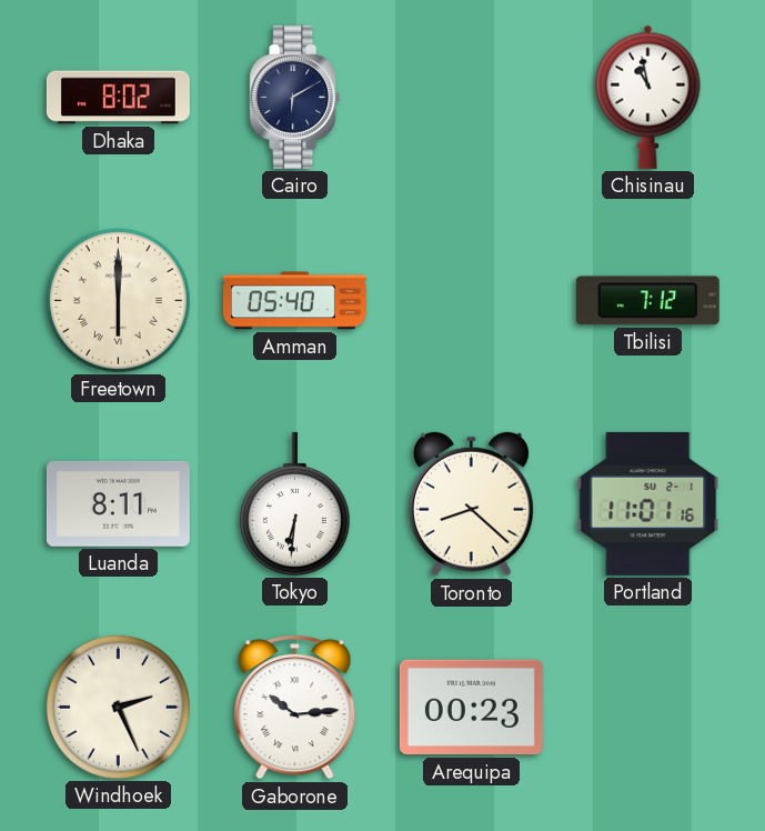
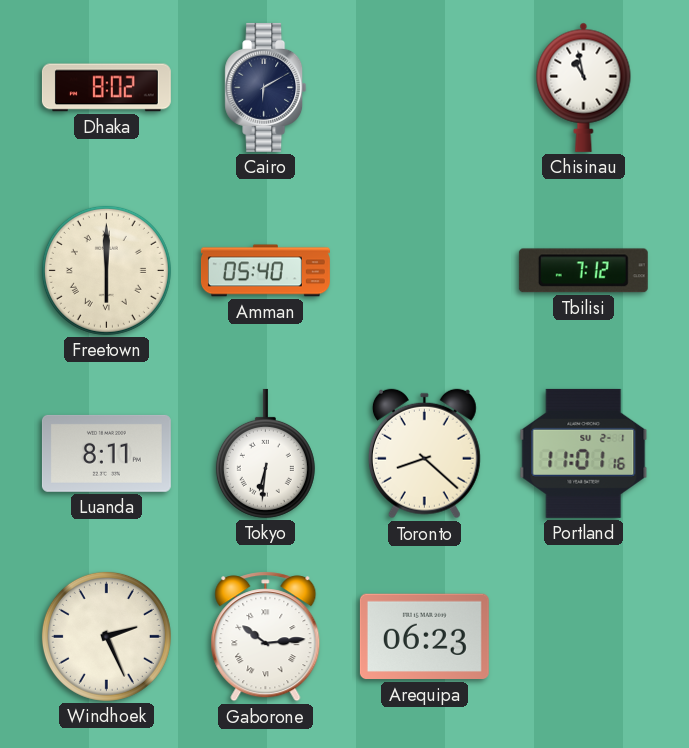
Arequipa: 00:23 -> 06:23
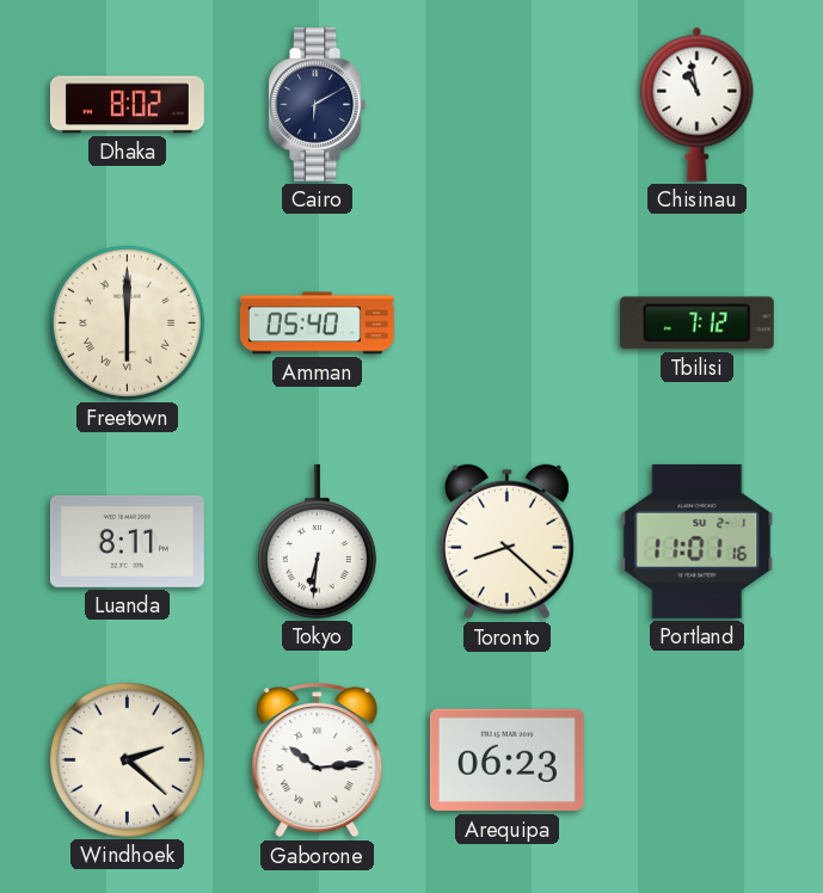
Windhoek: 2:26 -> 2:22
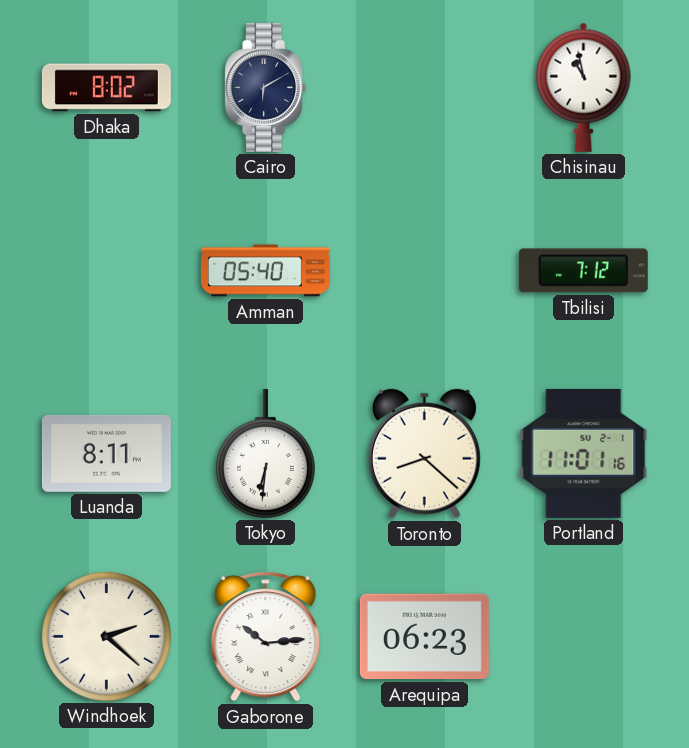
Freetown: 6:00 -> none
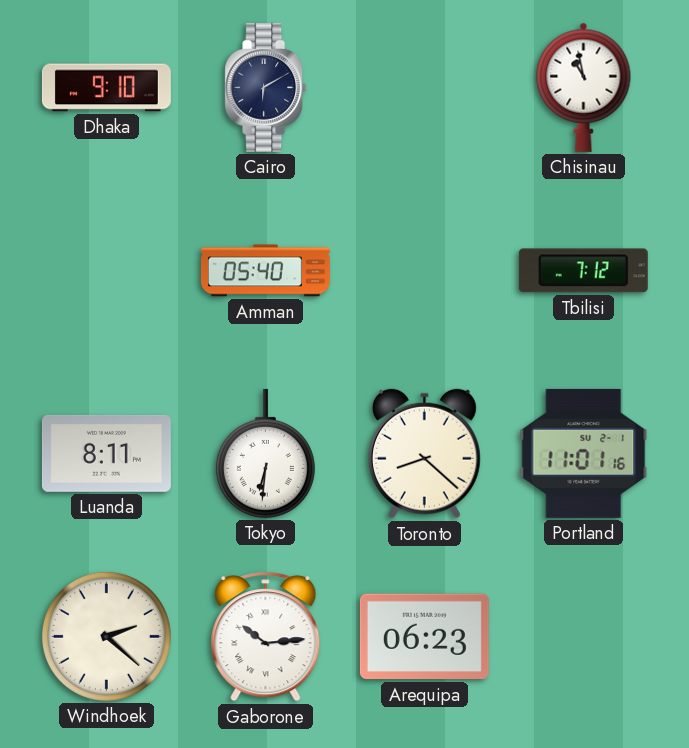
Dhaka: 8:02 -> 9:10
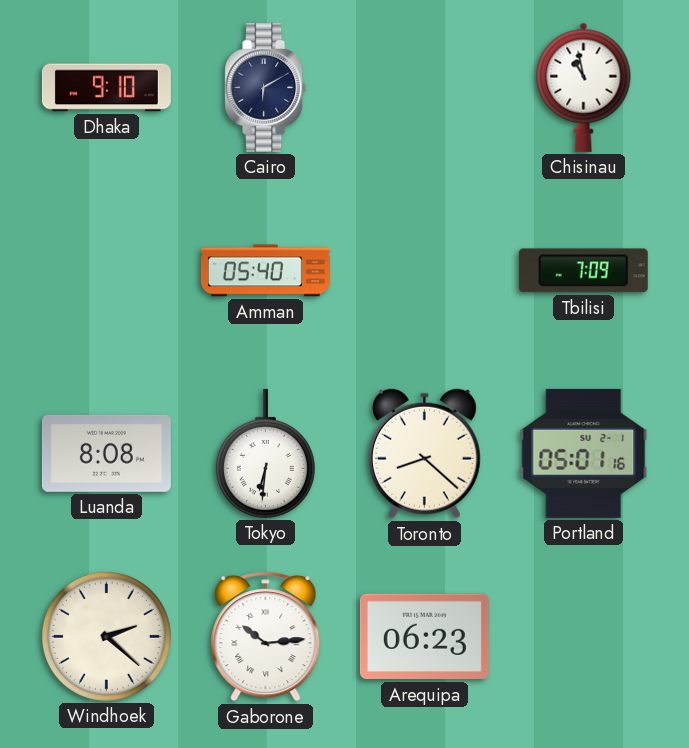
Tbilisi: 7:12 -> 7:09
Luanda: 8:11 -> 8:08
Portland: 11:01 -> 05:01
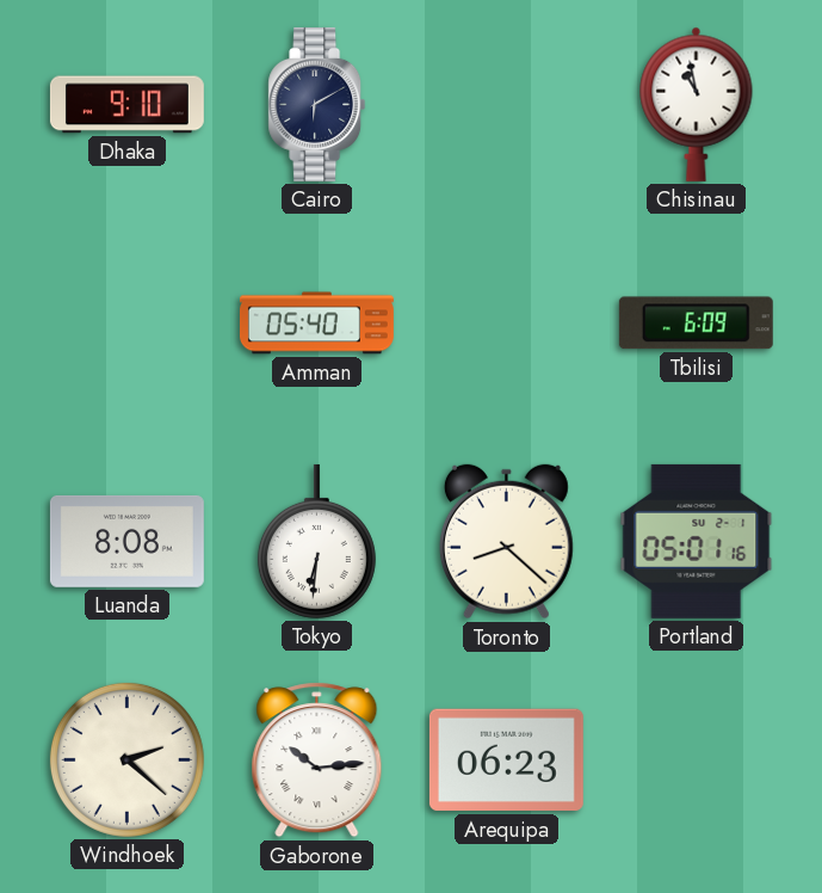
Tbilisi: 7:09 -> 6:09
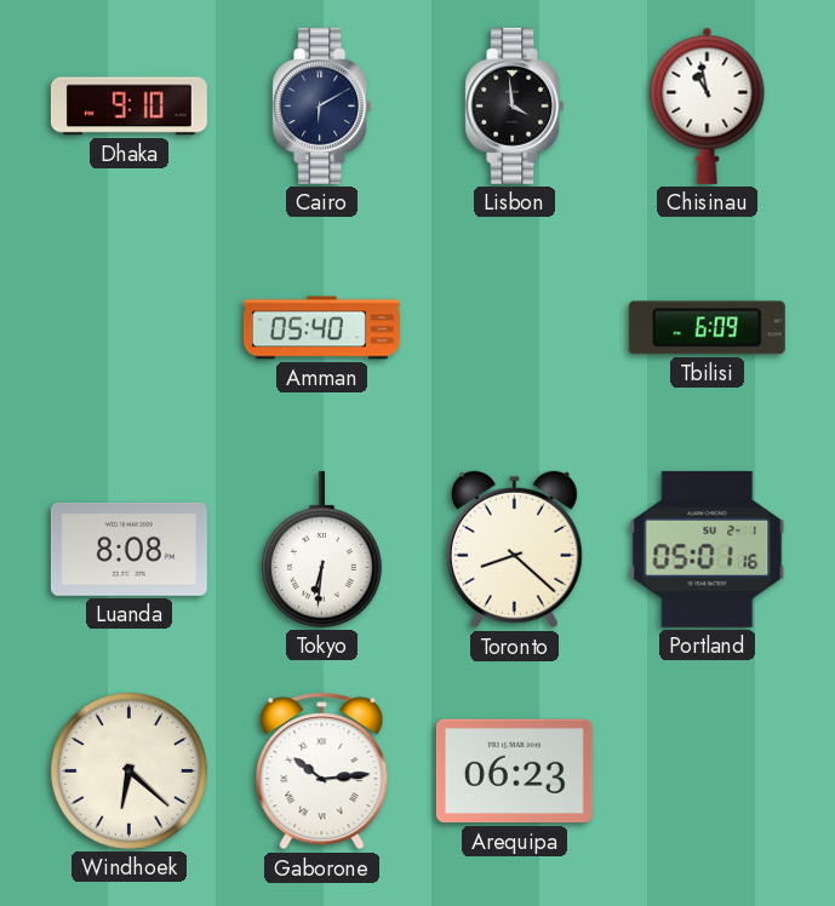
Lisbon: none -> 3:59
Windhoek: 2:22 -> 6:22
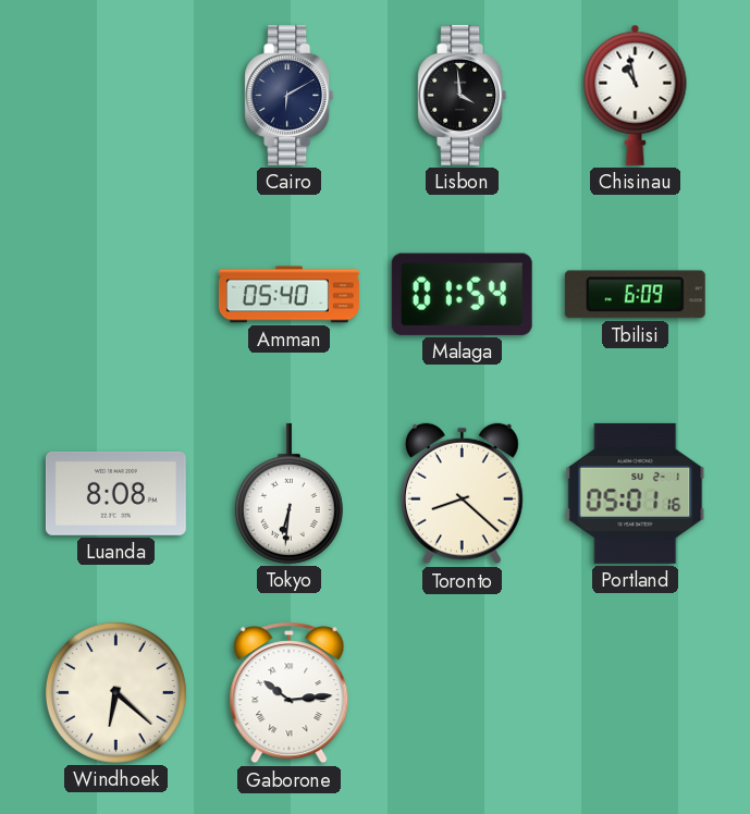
Dhaka: 9:10 -> none
Malaga: none -> 01:54
Arequipa: 06:23 -> none
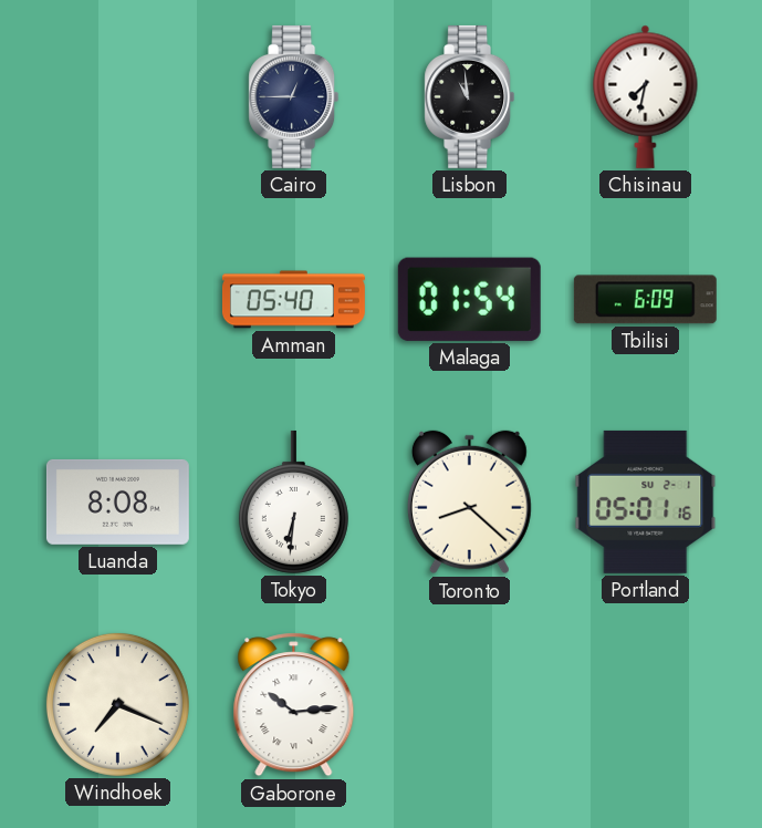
Cairo: 6:10 -> 12:45
Lisbon: 3:59 -> 10:59
Chisinau: 10:58 -> 7:32
Windhoek: 6:22 -> 7:19
